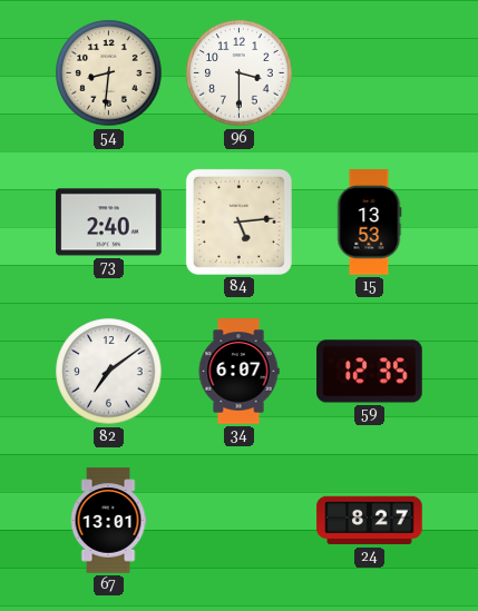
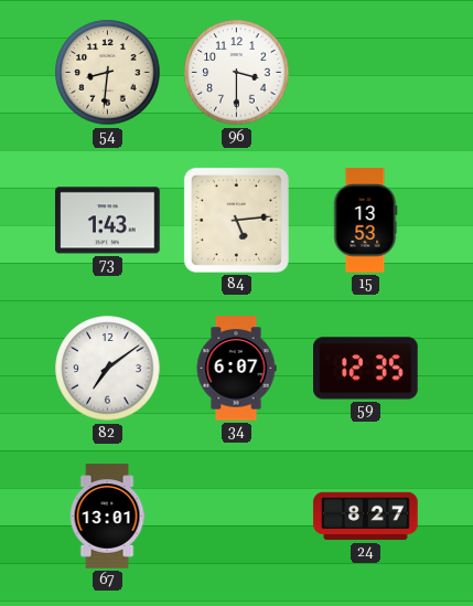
73: 2:40 -> 1:43
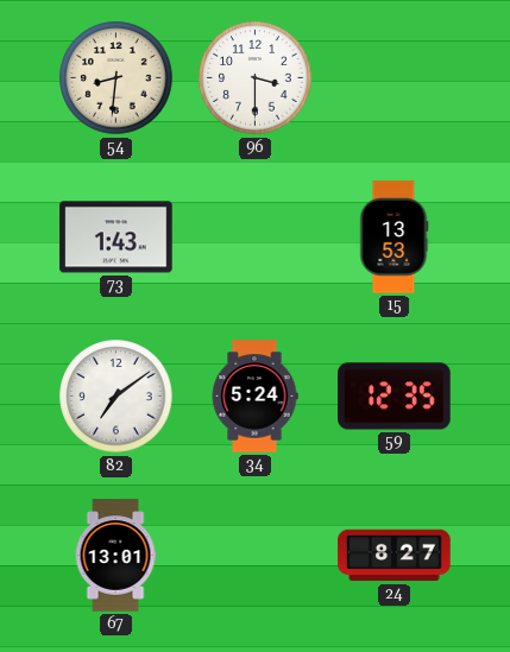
84: 5:14 -> none
34: 6:07 -> 5:24
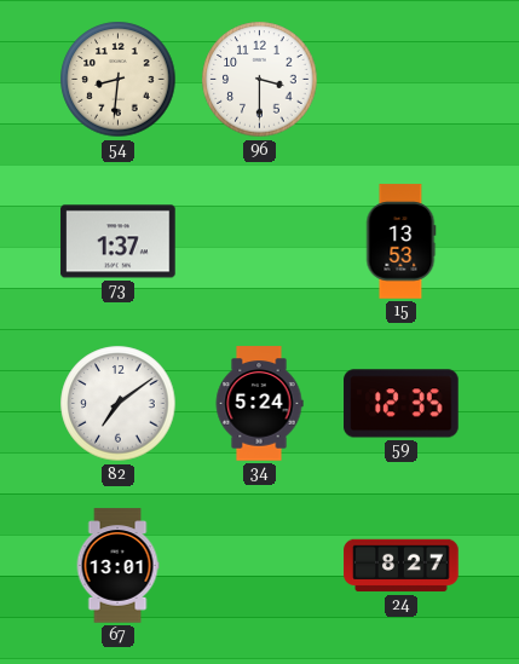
73: 1:43 -> 1:37
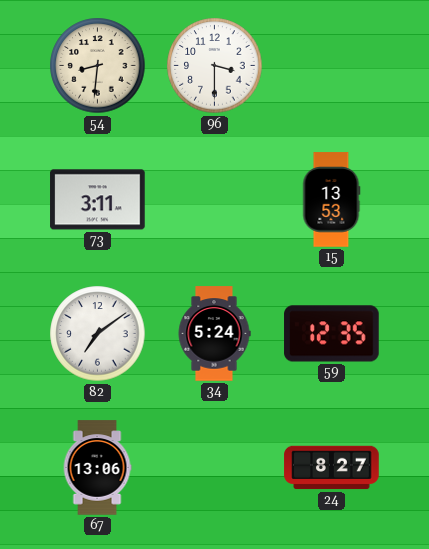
73: 1:37 -> 3:11
67: 13:01 -> 13:06
